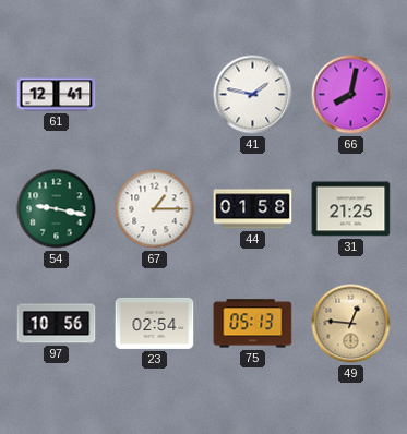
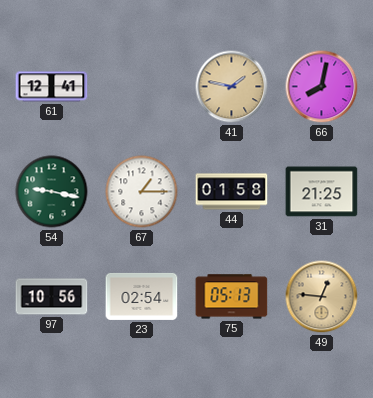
41 dial: white -> champagne
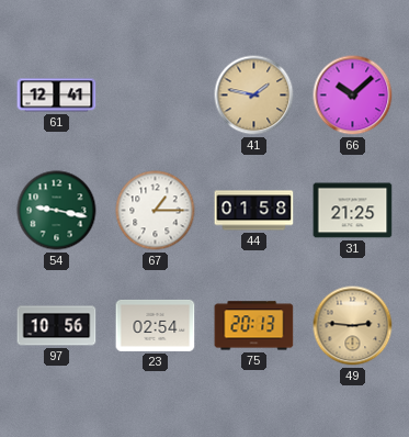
66: 8:02 -> 10:08
75: 05:13 -> 20:13
49: 12:46 -> 2:46
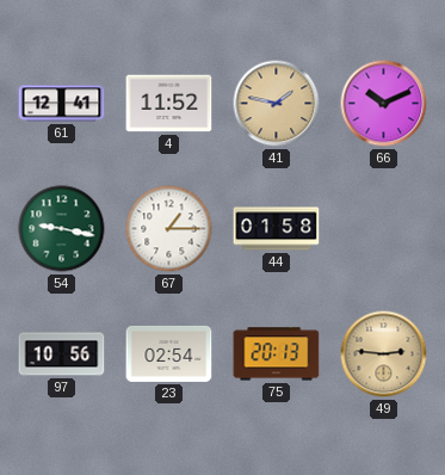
4: none -> 11:52
66: 10:08 -> 10:11
31: 21:25 -> none
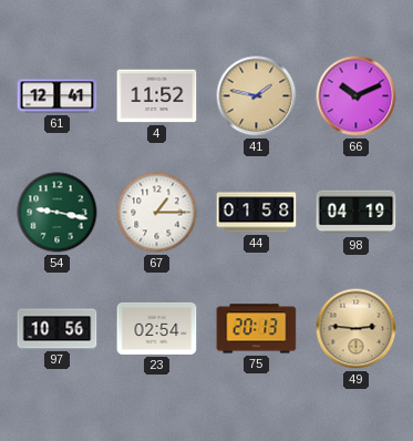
98: none -> 04:19
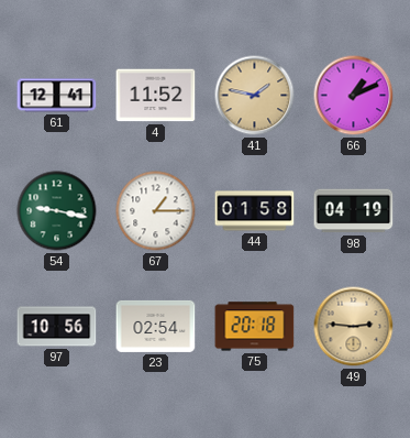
66: 10:11 -> 1:11
75: 20:13 -> 20:18
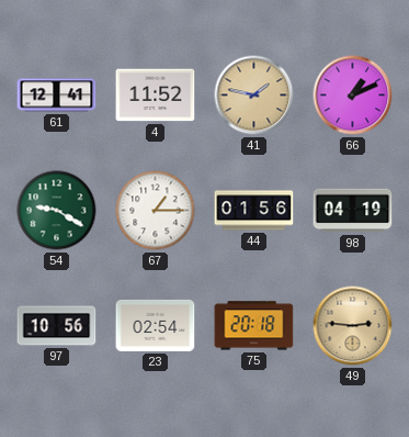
54: 9:17 -> 9:20
44: 01:58 -> 01:56
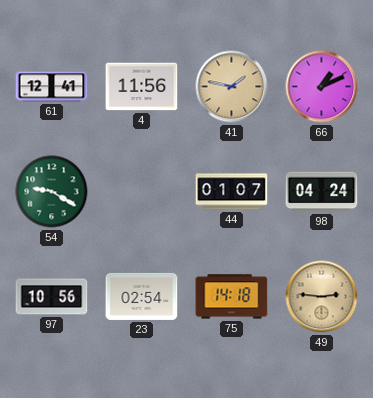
4: 11:52 -> 11:56
67: 1:15 -> none
44: 01:56 -> 01:07
98: 04:19 -> 04:24
75: 20:18 -> 14:18
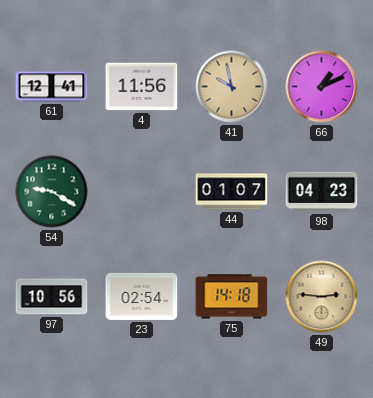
41: 1:47 -> 9:58
98: 04:24 -> 04:23
